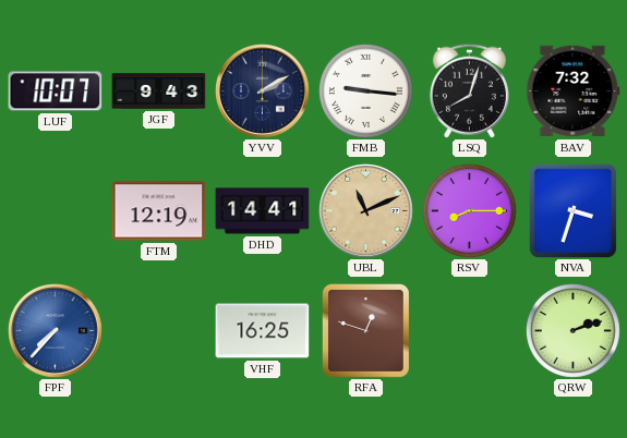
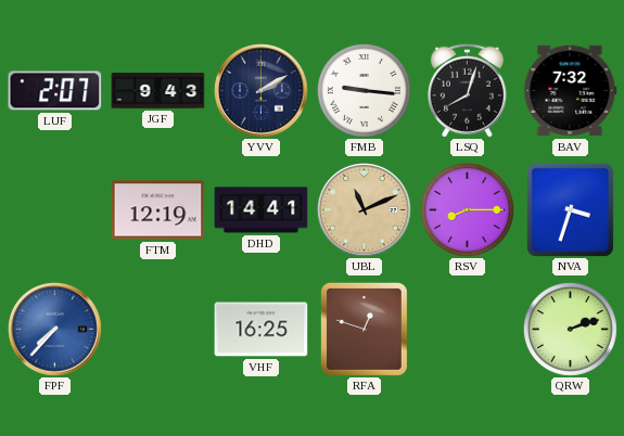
LUF: 10:07 -> 2:07
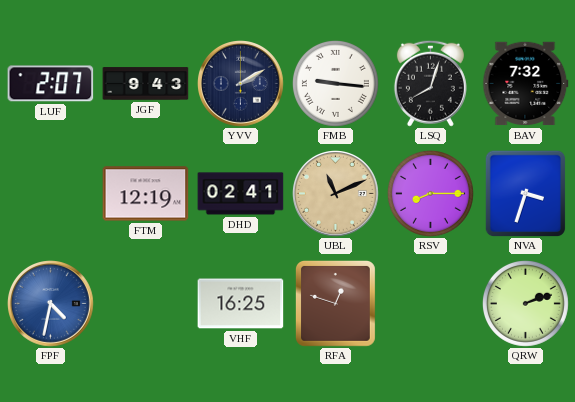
DHD: 14:41 -> 02:41
FPF: 7:37 -> 4:32
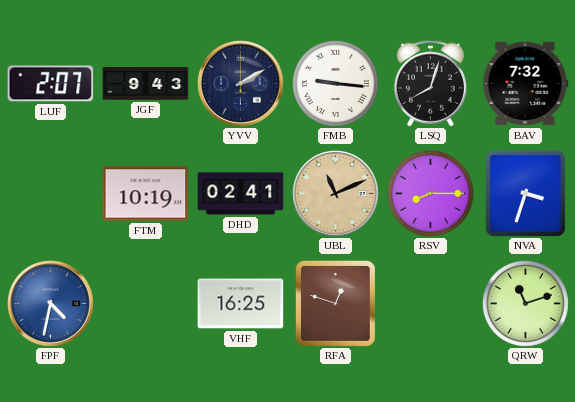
FTM: 12:19 -> 10:19
QRW: 2:12 -> 11:12
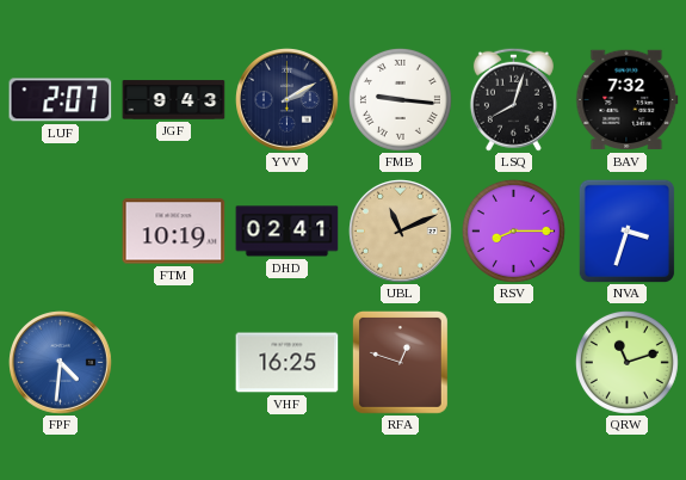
FPF: 4:32 -> 4:31
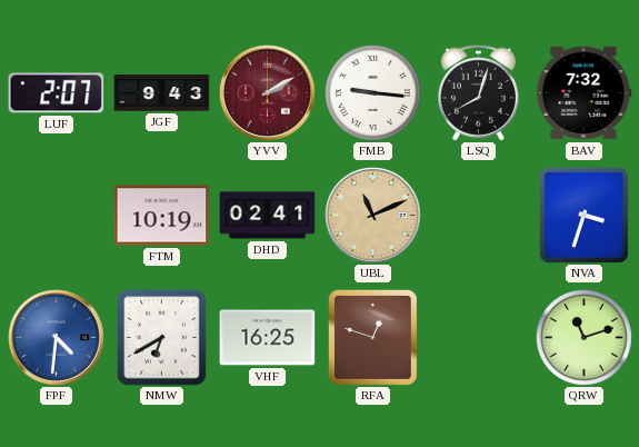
YVV dial: navy -> burgundy
RSV: 8:15 -> none
NMW: none -> 6:40
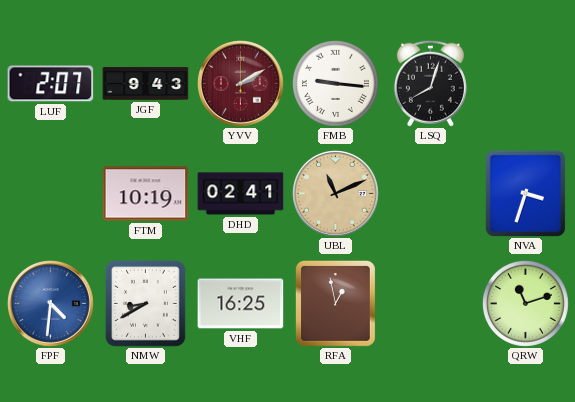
BAV: 7:32 -> none
NMW: 6:40 -> 8:40
RFA: 12:48 -> 12:58
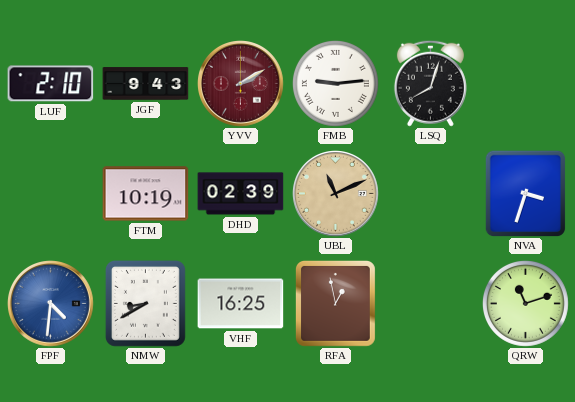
LUF: 2:07 -> 2:10
FMB: 9:16 -> 9:14
DHD: 02:41 -> 02:39
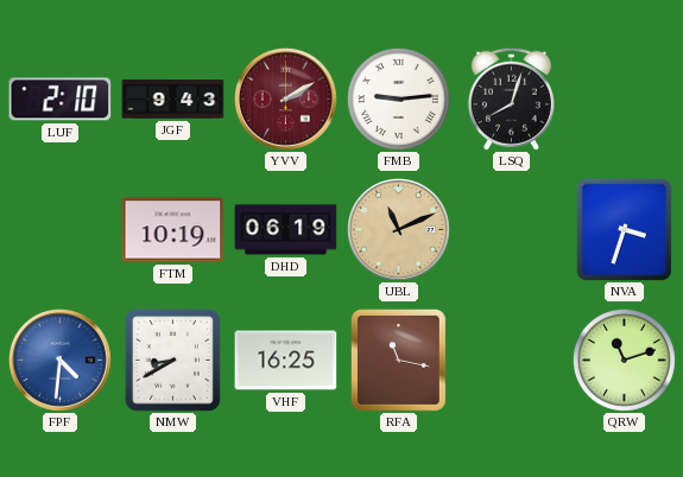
DHD: 02:39 -> 06:19
RFA: 12:58 -> 11:17
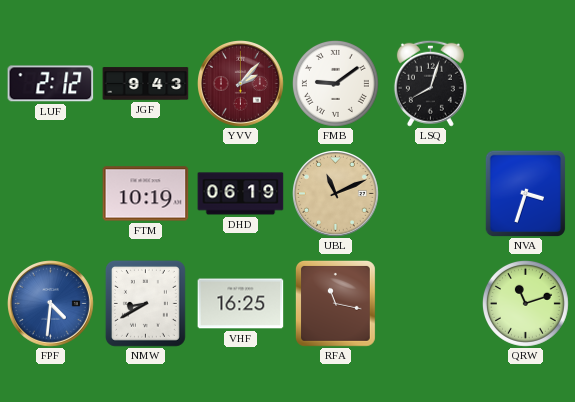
LUF: 2:10 -> 2:12
YVV: 2:10 -> 2:07
FMB: 9:14 -> 9:09
